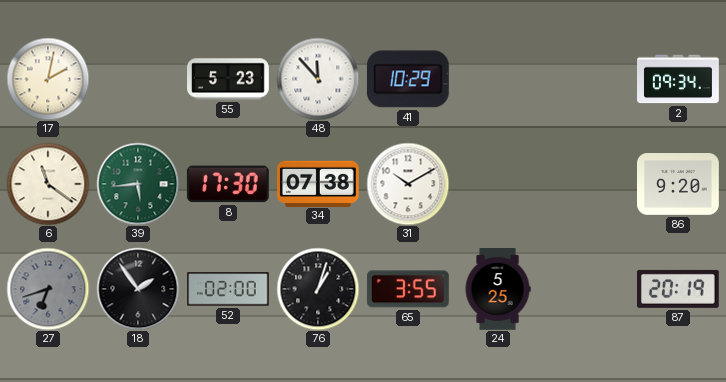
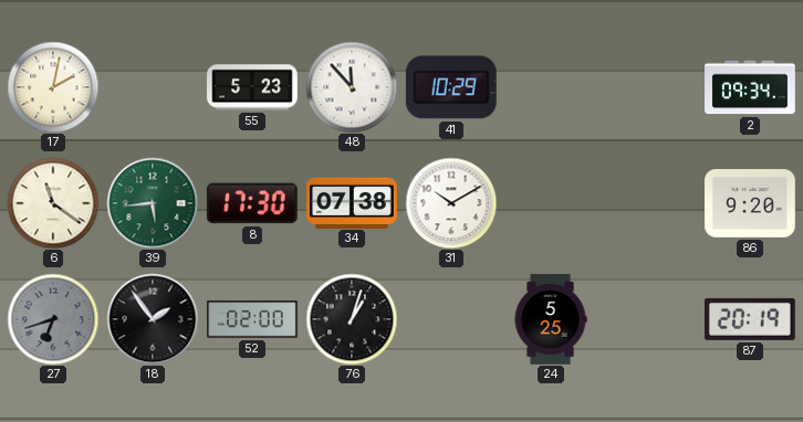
65: 3:55 -> none
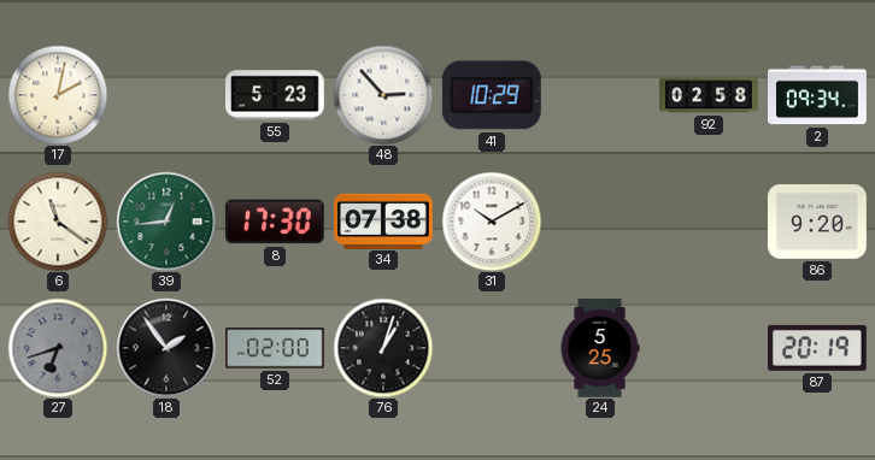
48: 11:53 -> 2:53
92: none -> 02:58
39: 5:44 -> 12:44
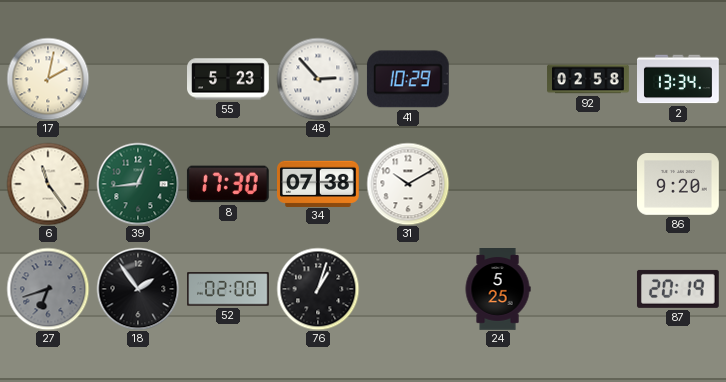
2: 09:34 -> 13:34
6: 11:21 -> 11:24
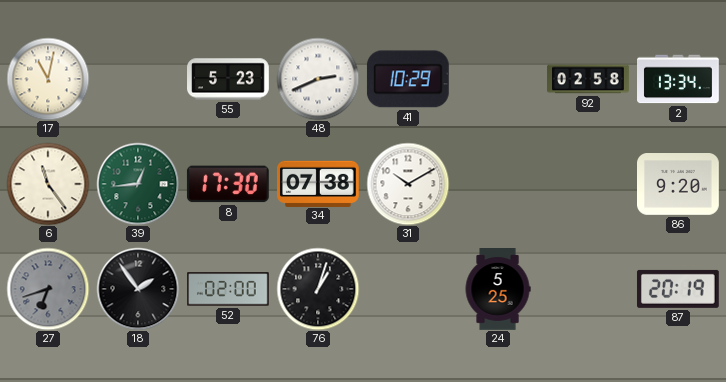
17: 2:02 -> 11:02
48: 2:53 -> 2:41
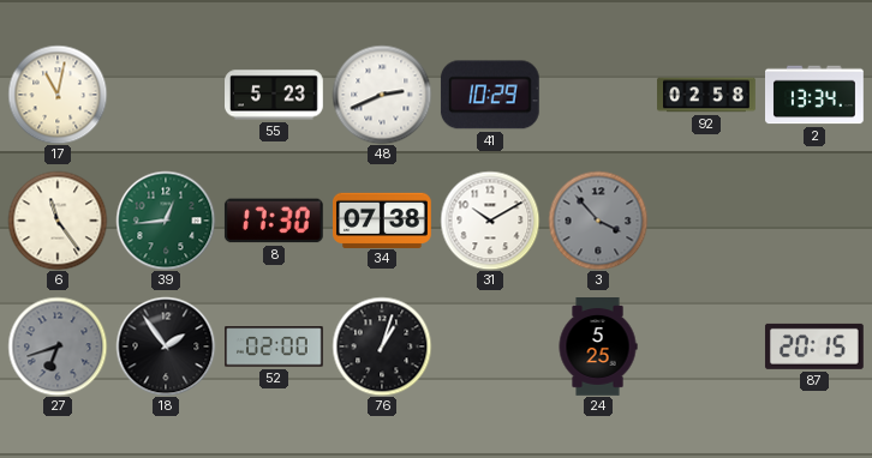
3: none -> 3:53
86: 9:20 -> none
87: 20:19 -> 20:15
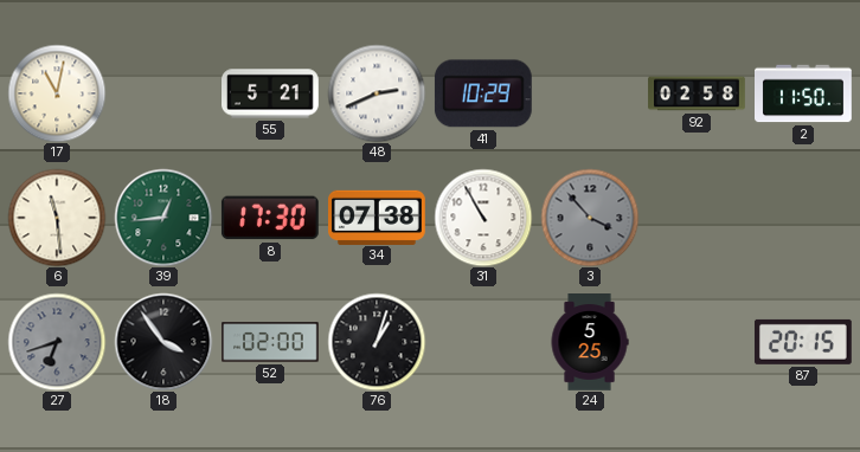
55: 5:23 -> 5:21
2: 13:34 -> 11:50
6: 11:24 -> 11:29
31: 10:10 -> 10:55
18: 1:54 -> 3:54
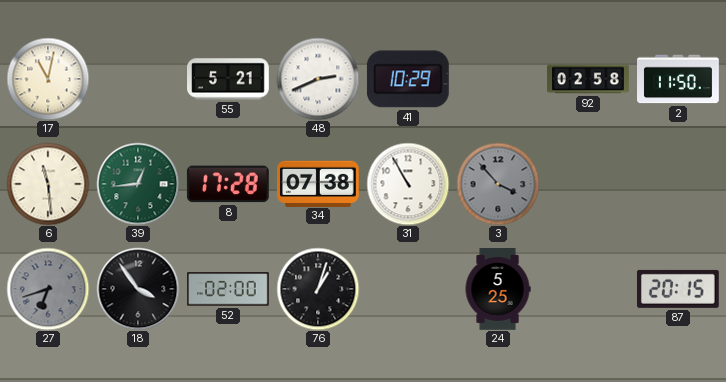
8: 17:30 -> 17:28
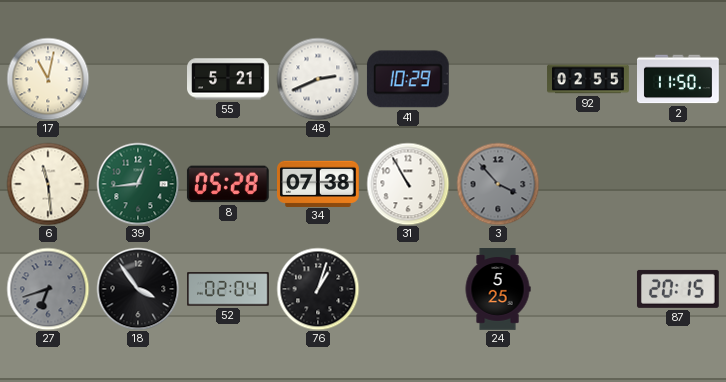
92: 02:58 -> 02:55
8: 17:28 -> 05:28
52: 02:00 -> 02:04
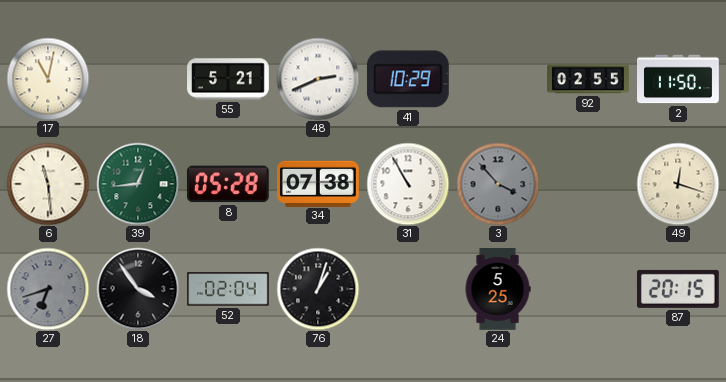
49: none -> 12:18
